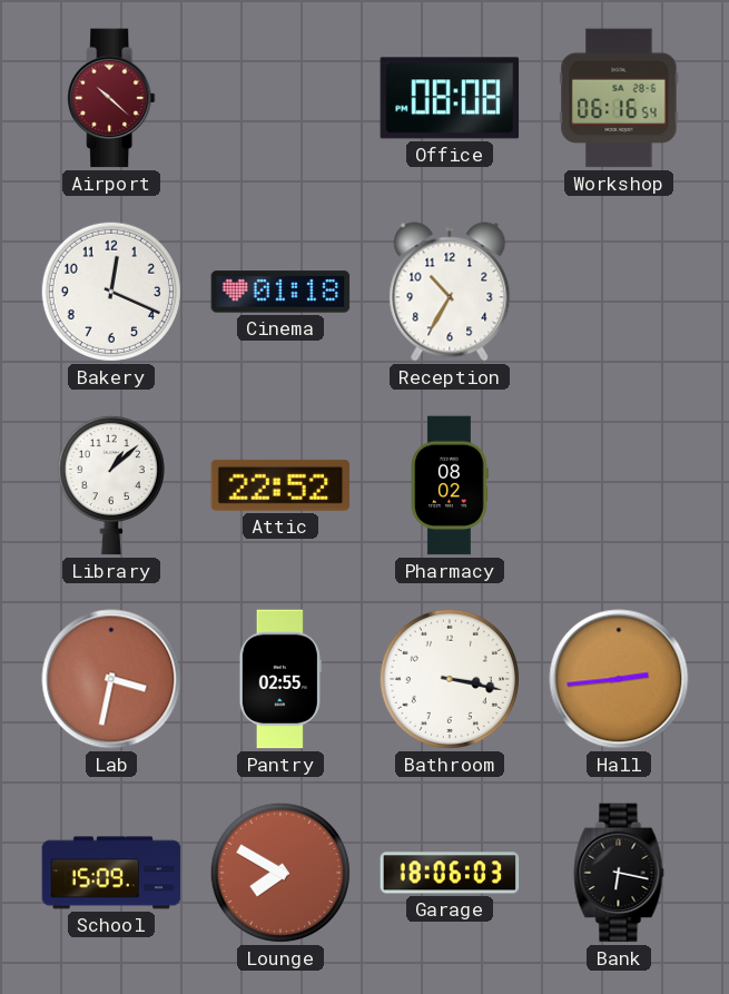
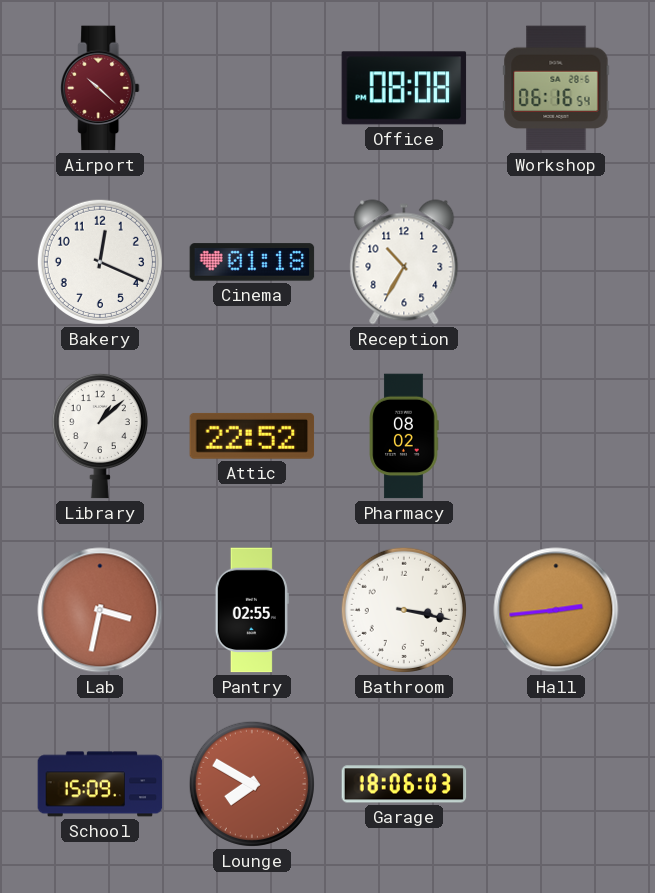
Bank: 6:17 -> none
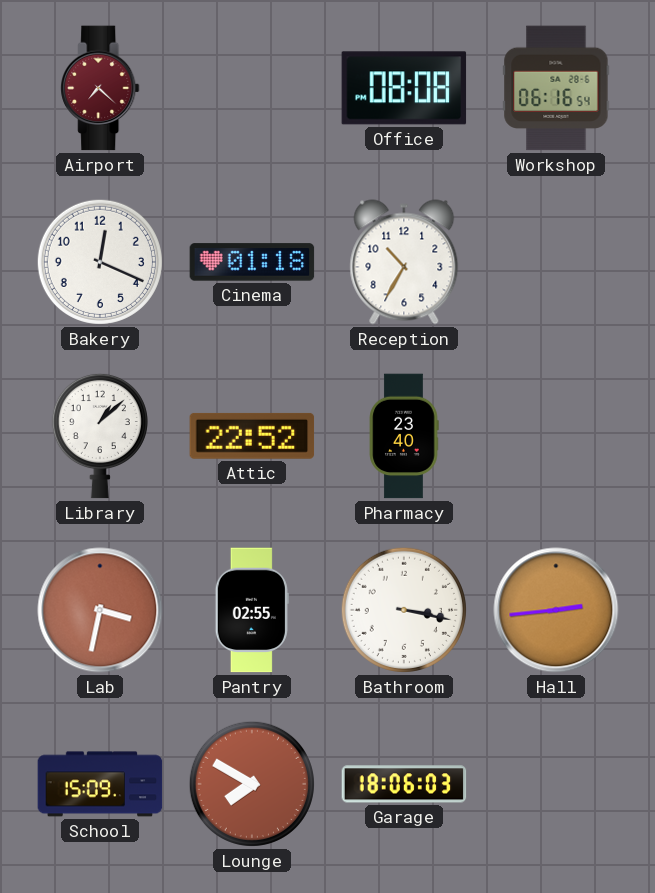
Airport: 10:22 -> 7:22
Pharmacy: 08:02 -> 23:40
